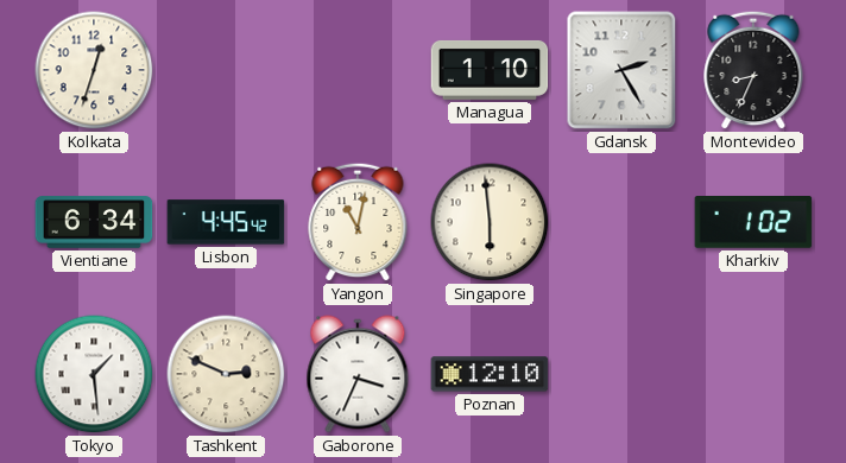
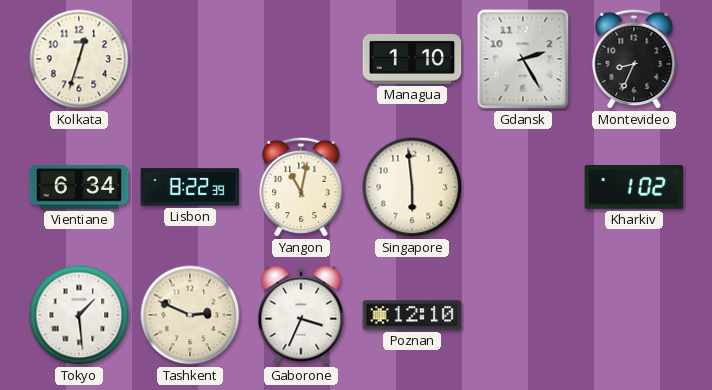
Lisbon: 4:45 -> 8:22
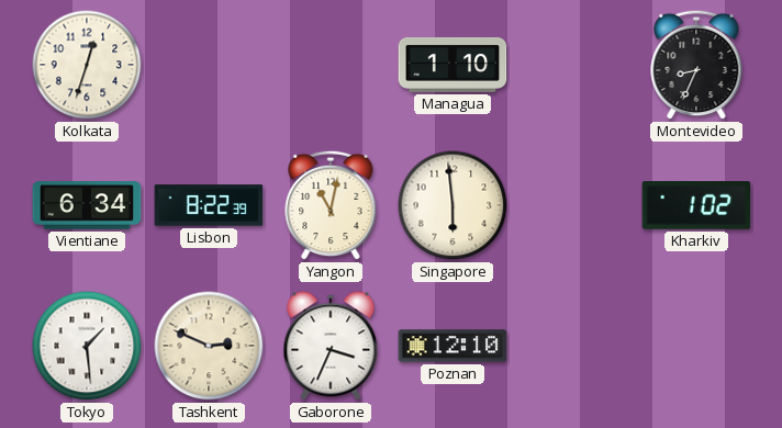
Gdansk: 2:25 -> none
